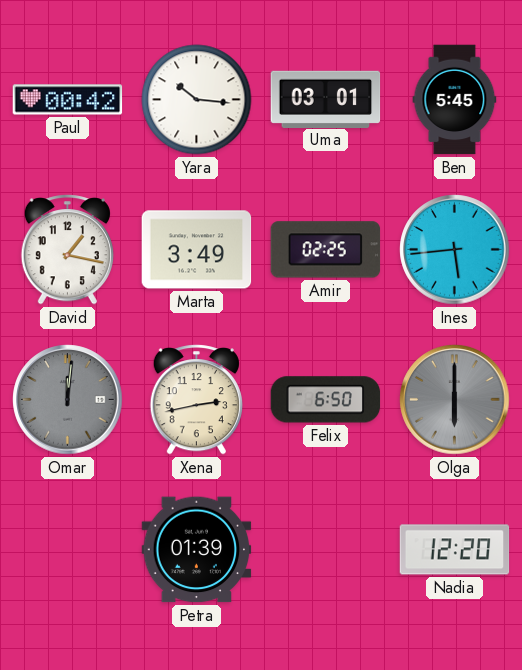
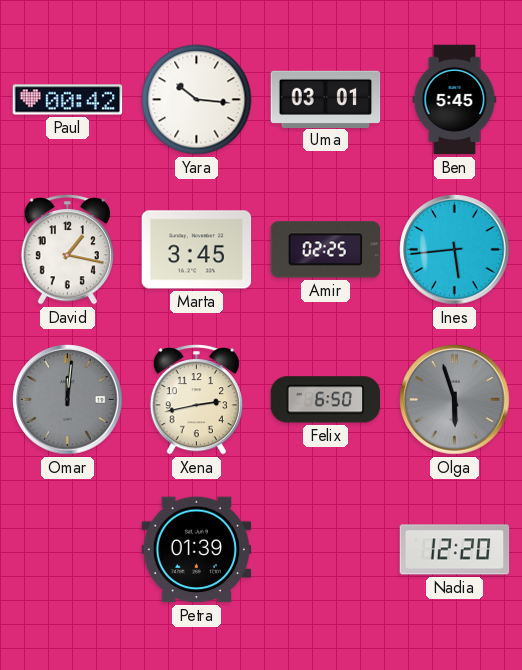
Marta: 3:49 -> 3:45
Olga: 6:00 -> 5:57
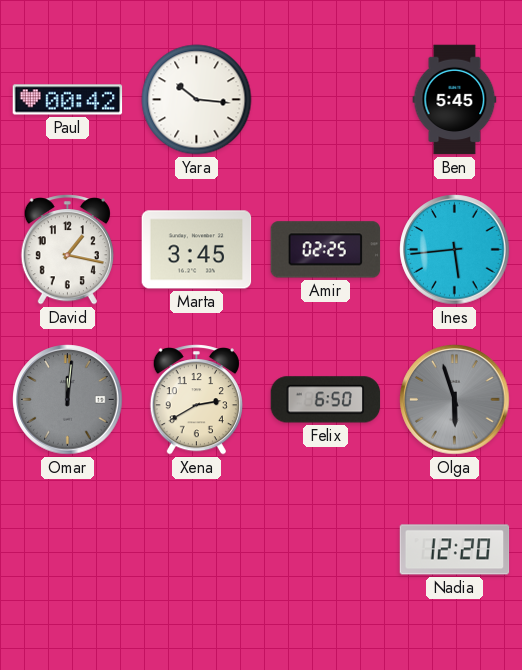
Uma: 03:01 -> none
Xena: 2:43 -> 2:40
Petra: 01:39 -> none
